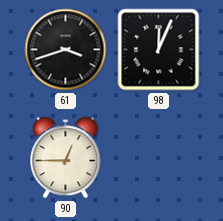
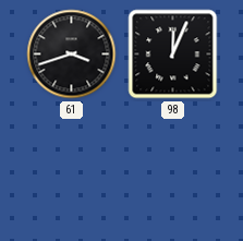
90: 12:45 -> none
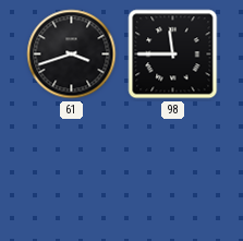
98: 12:04 -> 11:45
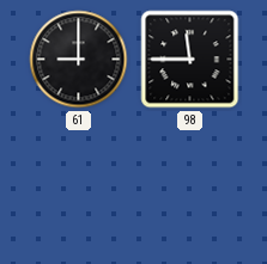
61: 3:42 -> 9:00
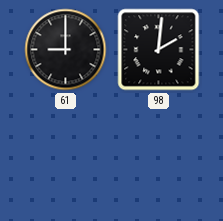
98: 11:45 -> 2:01
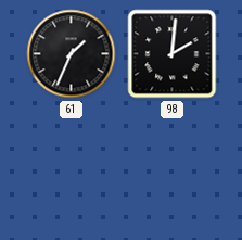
61: 9:00 -> 1:34
